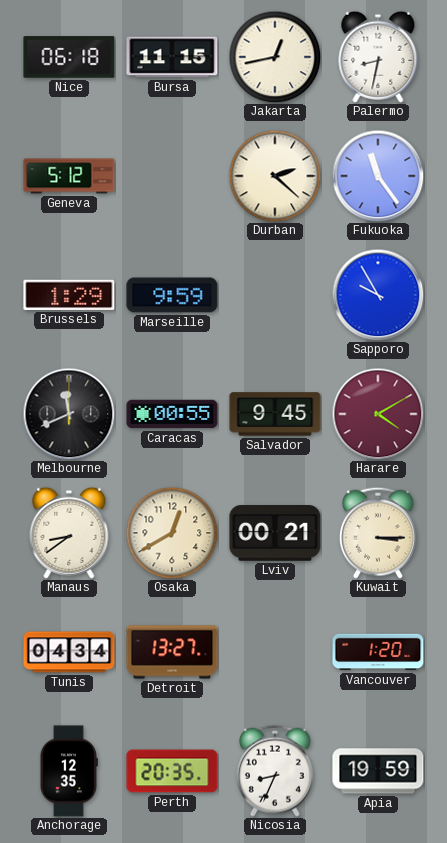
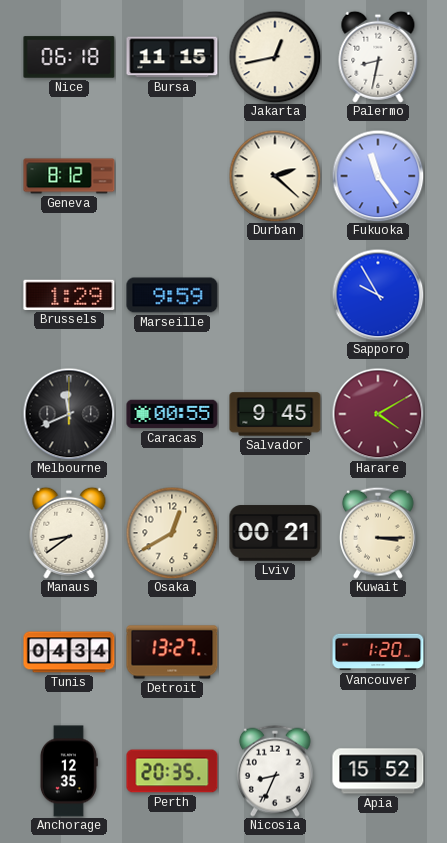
Geneva: 5:12 -> 8:12
Apia: 19:59 -> 15:52
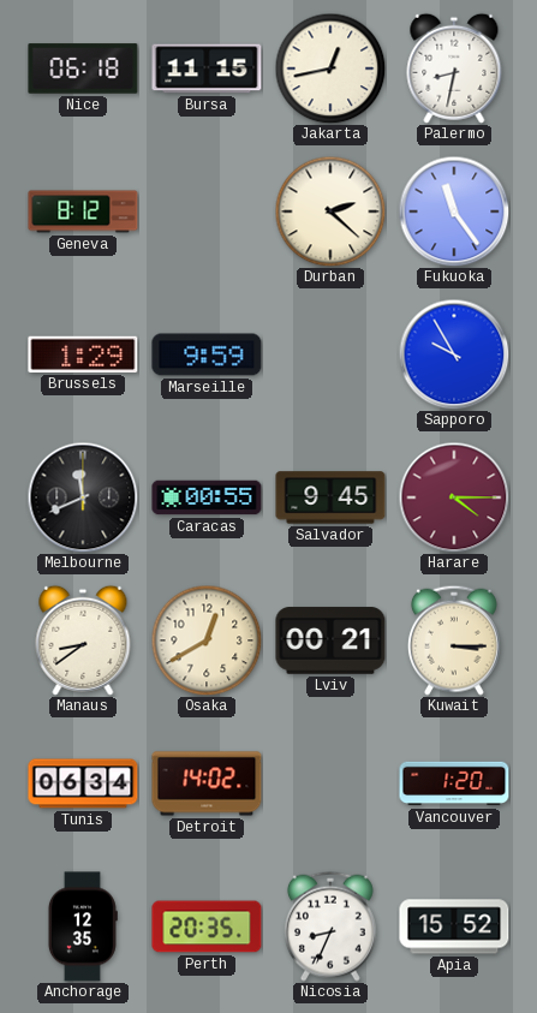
Harare: 4:10 -> 4:15
Tunis: 04:34 -> 06:34
Detroit: 13:27 -> 14:02
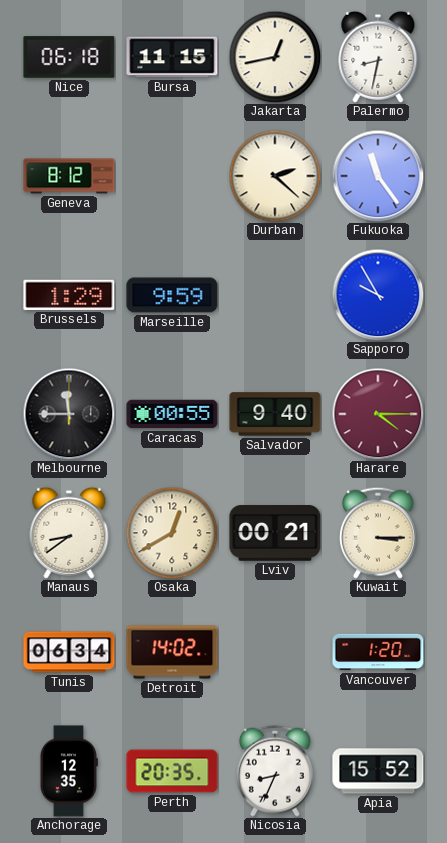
Melbourne: 11:41 -> 11:45
Salvador: 9:45 -> 9:40
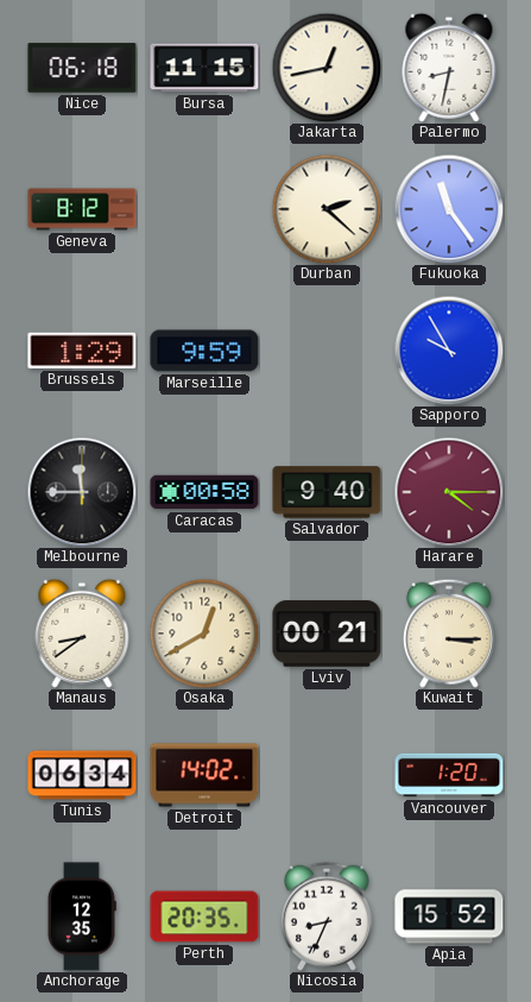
Caracas: 00:55 -> 00:58
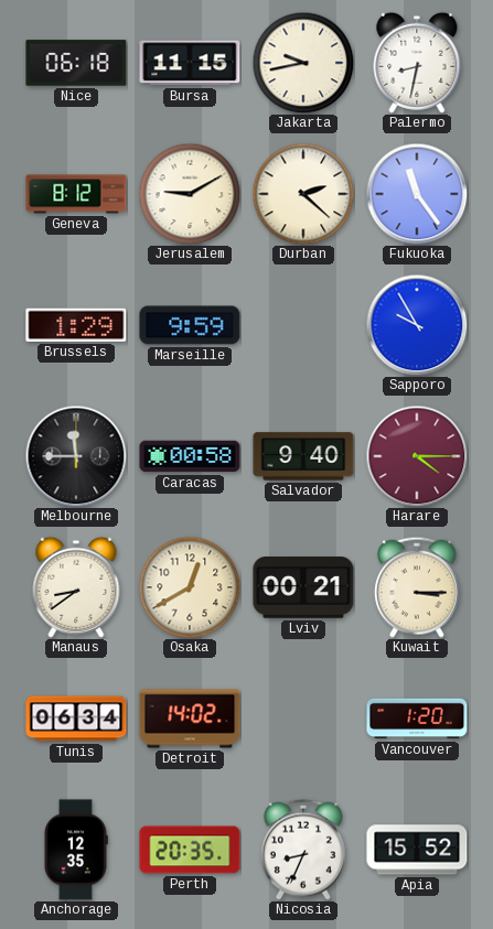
Jakarta: 12:43 -> 9:43
Jerusalem: none -> 9:10
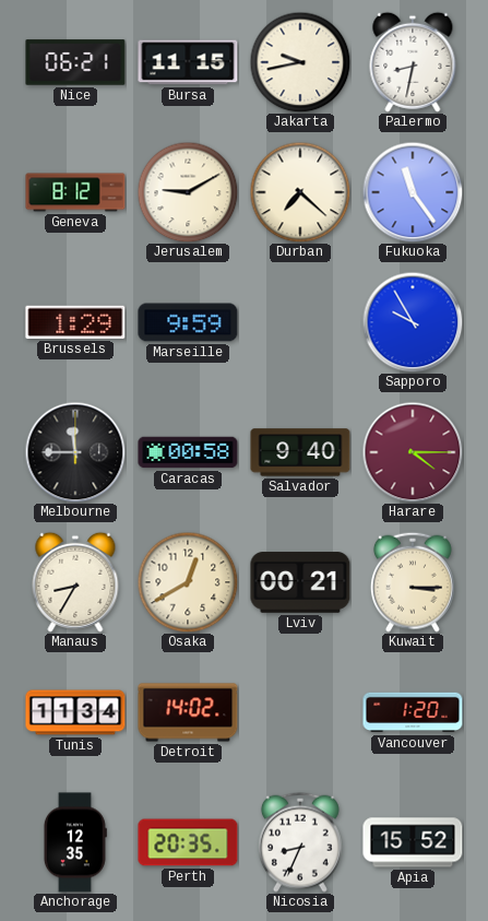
Nice: 06:18 -> 06:21
Durban: 2:22 -> 7:22
Manaus: 8:39 -> 8:35
Tunis: 06:34 -> 11:34
